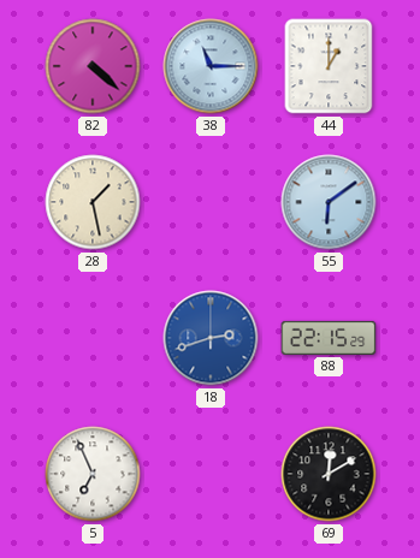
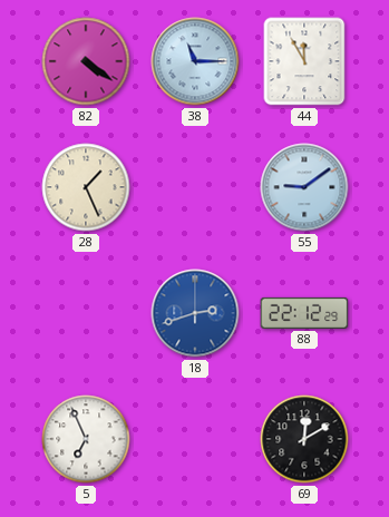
82: 4:22 -> 4:21
44: 1:00 -> 11:55
28: 1:28 -> 1:26
55: 6:09 -> 9:09
88: 22:15 -> 22:12
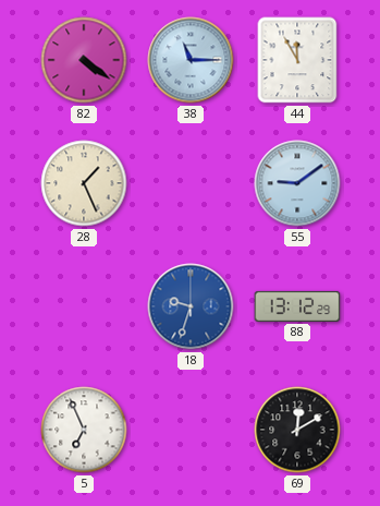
18: 2:42 -> 9:33
88: 22:12 -> 13:12
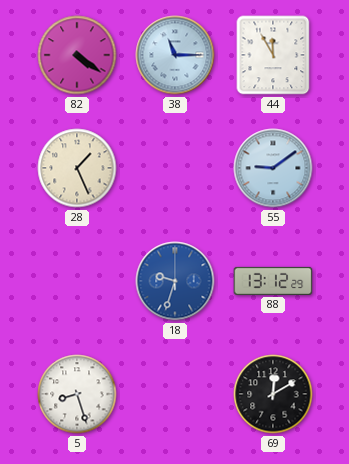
5: 6:56 -> 8:27
